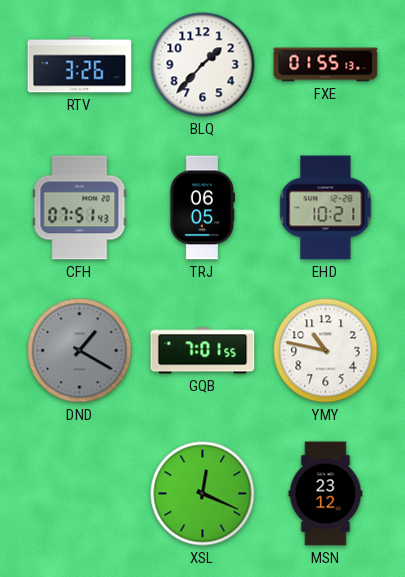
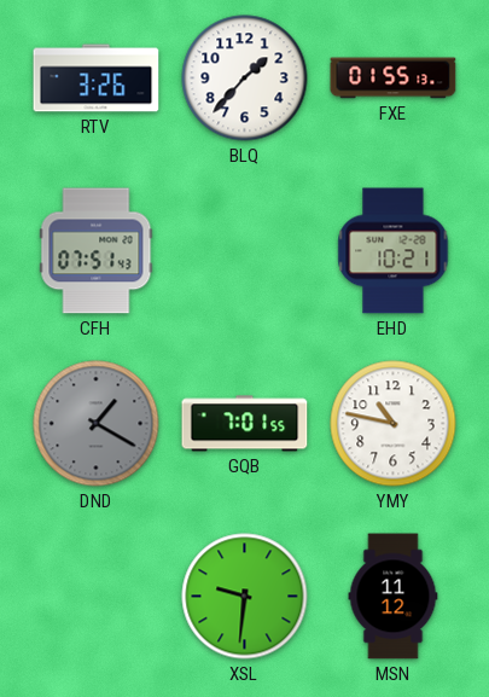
TRJ: 06:05 -> none
XSL: 12:19 -> 9:31
MSN: 23:12 -> 11:12
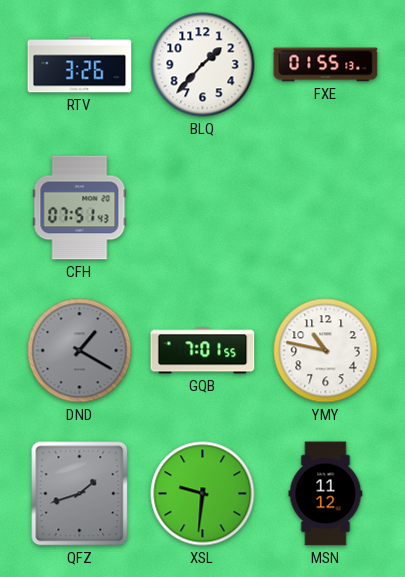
EHD: 10:21 -> none
QFZ: none -> 1:42
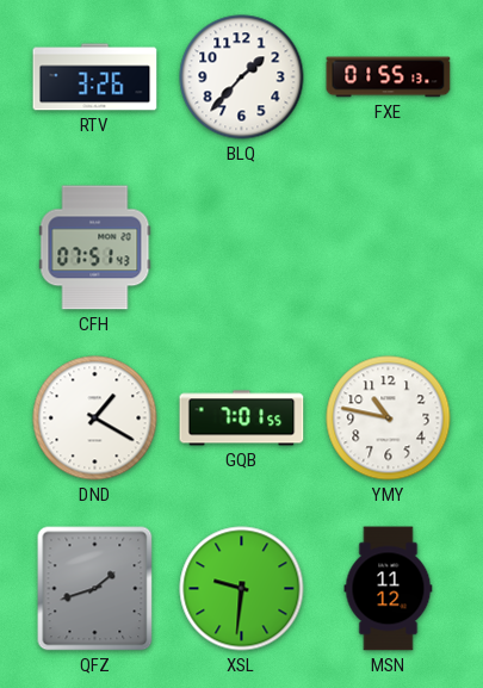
DND dial: grey -> white
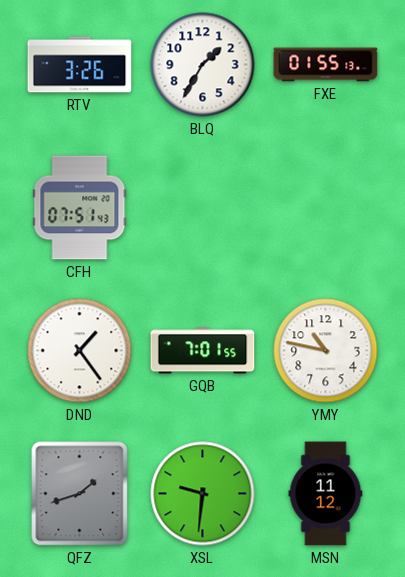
BLQ: 1:37 -> 1:35
DND: 1:20 -> 1:24
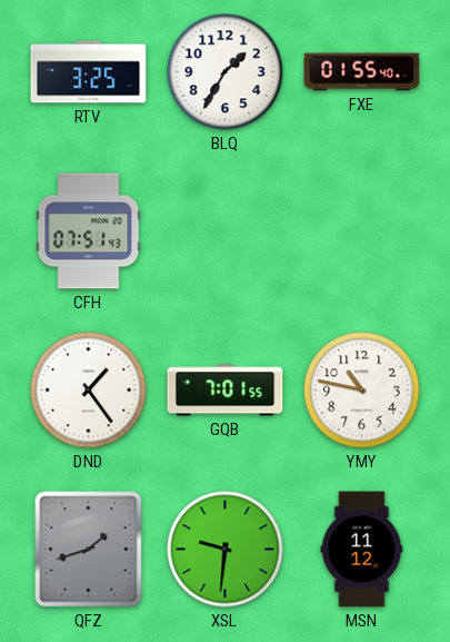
RTV: 3:26 -> 3:25
FXE: 01:55:13 -> 01:55:40
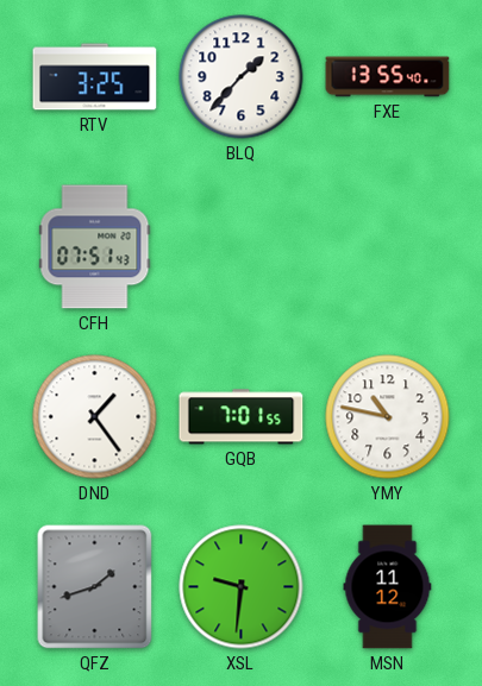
BLQ: 1:35 -> 1:37
FXE: 01:55 -> 13:55
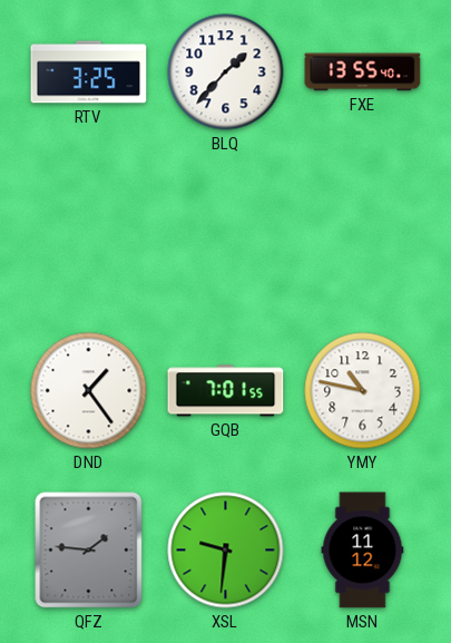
CFH: 07:51 -> none
QFZ: 1:42 -> 1:46
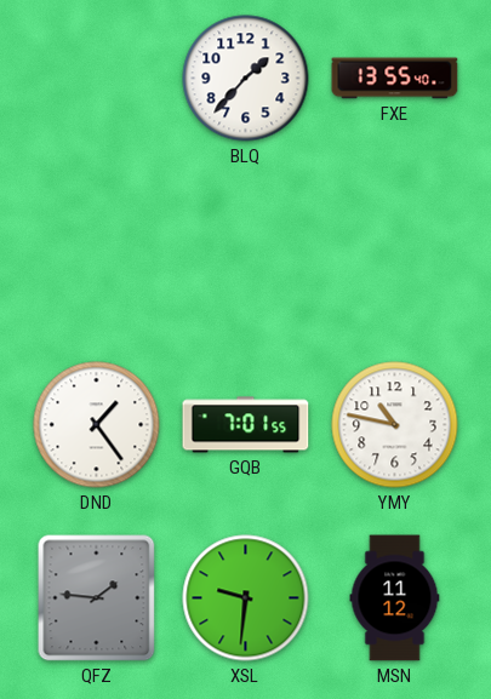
RTV: 3:25 -> none
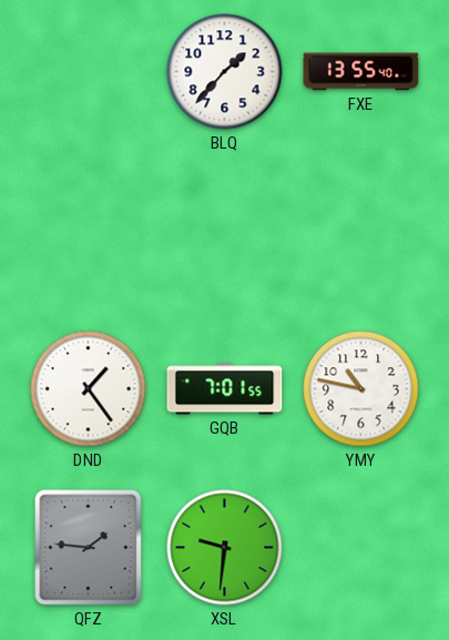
MSN: 11:12 -> none
